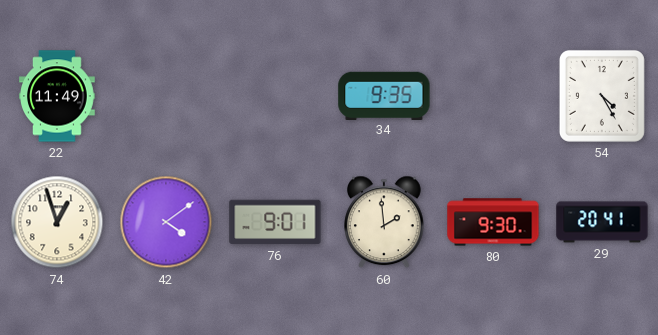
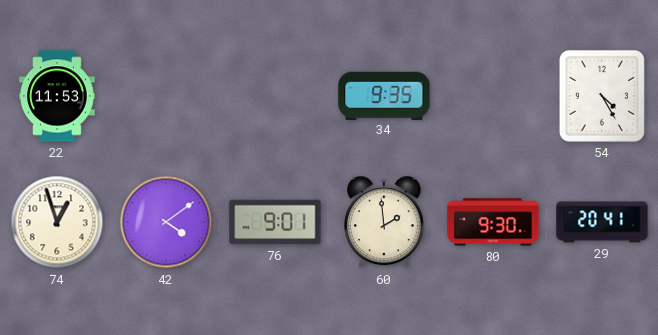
22: 11:49 -> 11:53
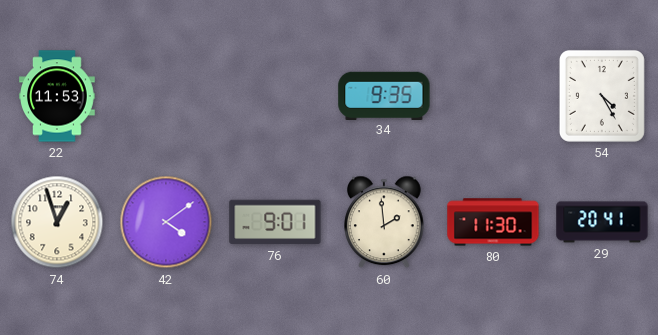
80: 9:30 -> 11:30
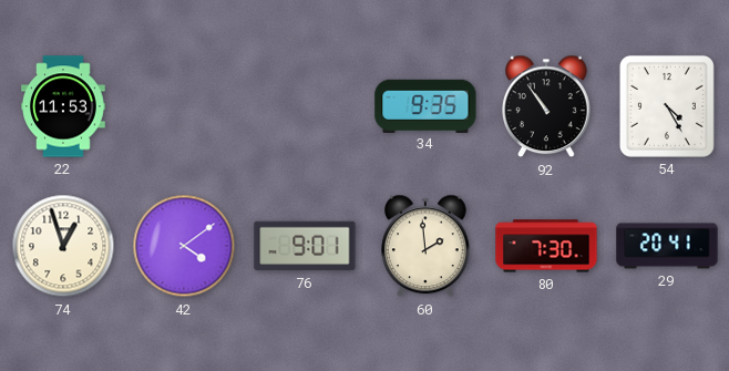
92: none -> 10:54
80: 11:30 -> 7:30
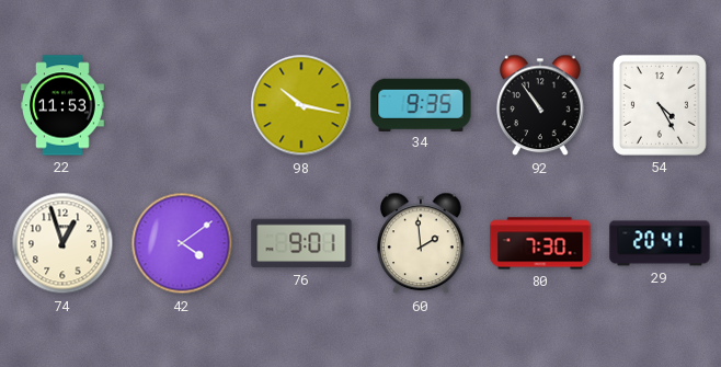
98: none -> 10:17
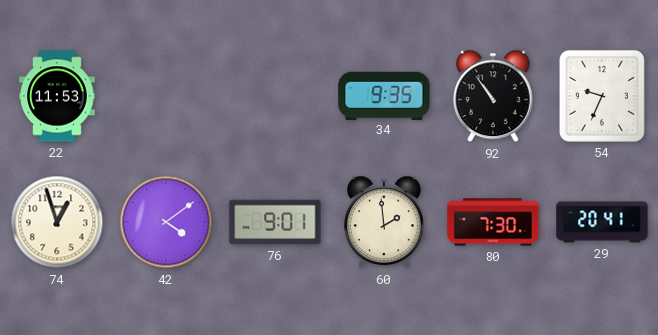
98: 10:17 -> none
54: 4:25 -> 9:34
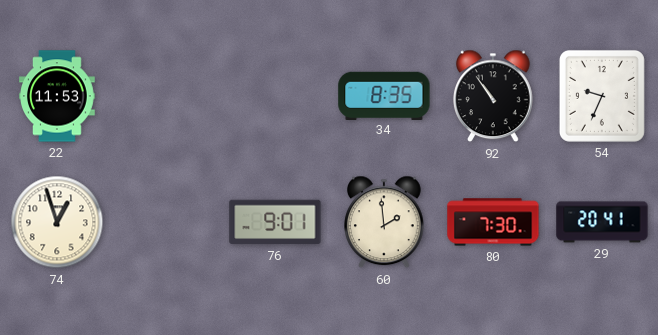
34: 9:35 -> 8:35
42: 4:09 -> none
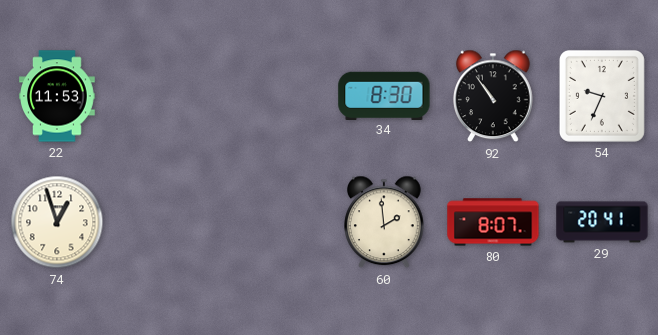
34: 8:35 -> 8:30
76: 9:01 -> none
80: 7:30 -> 8:07
